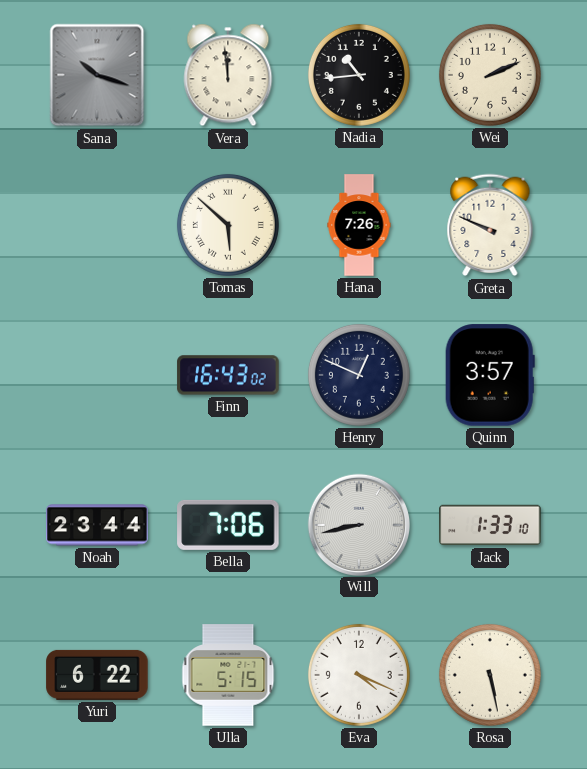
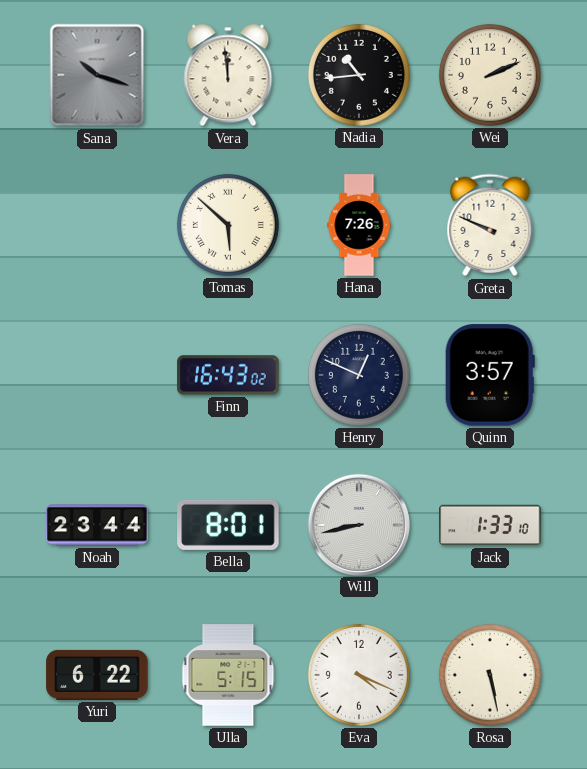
Bella: 7:06 -> 8:01
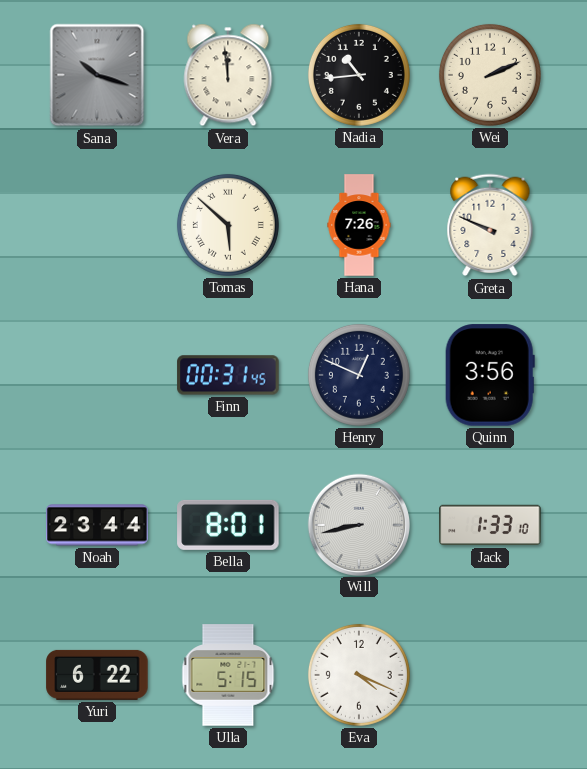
Finn: 16:43 -> 00:31
Quinn: 3:57 -> 3:56
Rosa: 5:28 -> none
